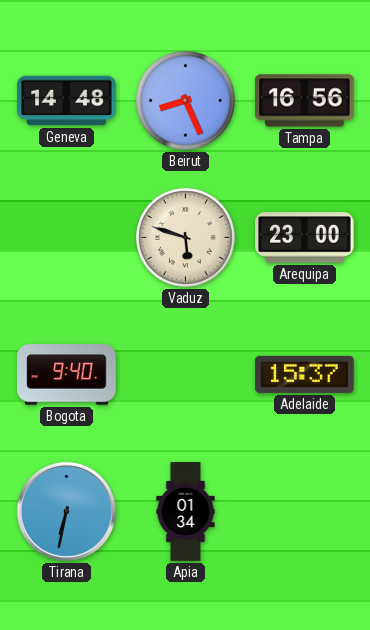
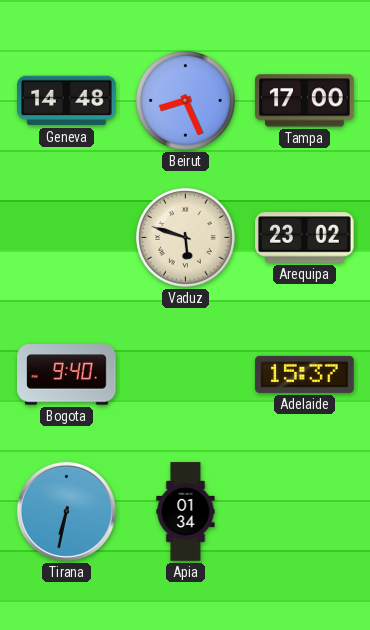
Tampa: 16:56 -> 17:00
Arequipa: 23:00 -> 23:02
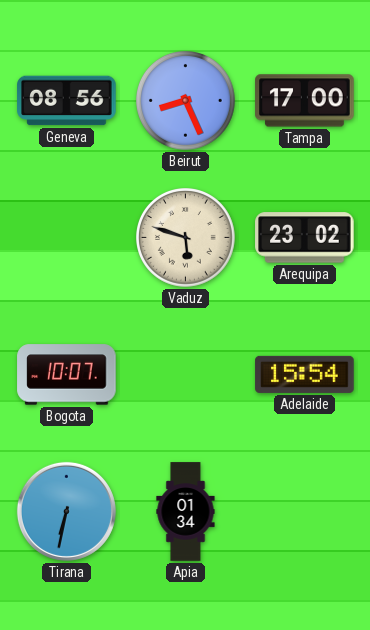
Geneva: 14:48 -> 08:56
Bogota: 9:40 -> 10:07
Adelaide: 15:37 -> 15:54
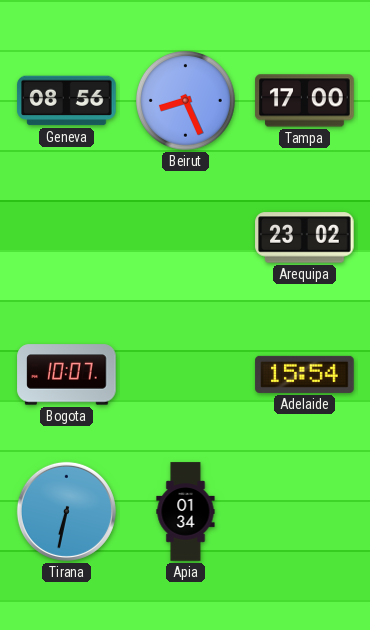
Vaduz: 5:48 -> none
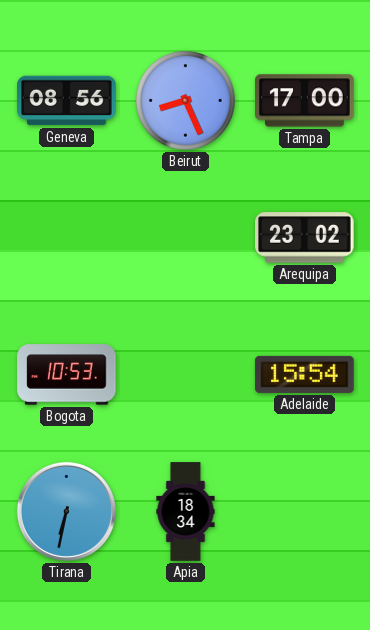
Bogota: 10:07 -> 10:53
Apia: 01:34 -> 18:34
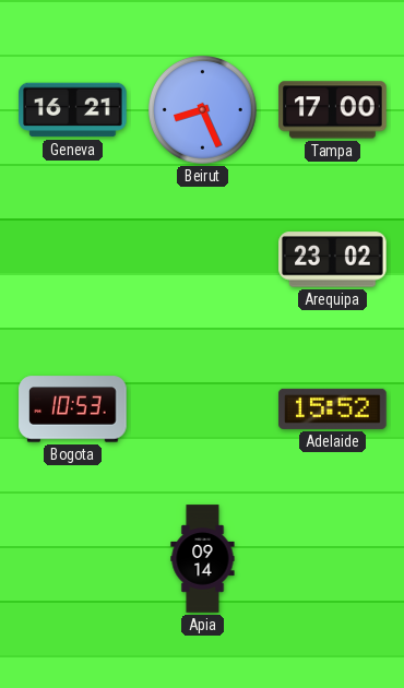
Geneva: 08:56 -> 16:21
Adelaide: 15:54 -> 15:52
Tirana: 6:32 -> none
Apia: 18:34 -> 09:14
